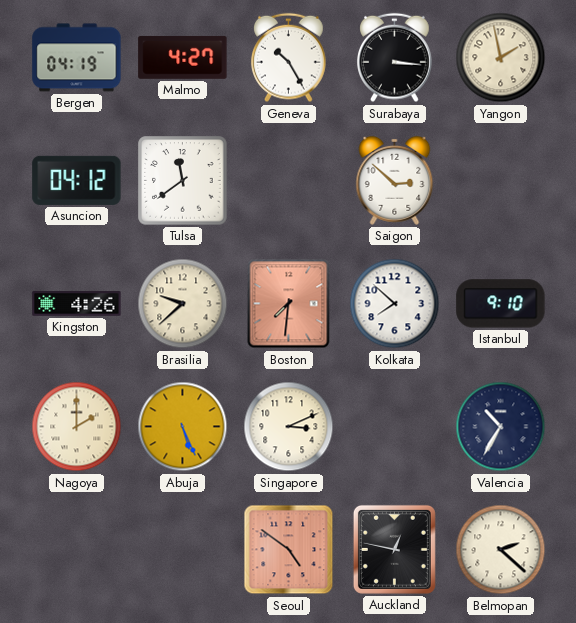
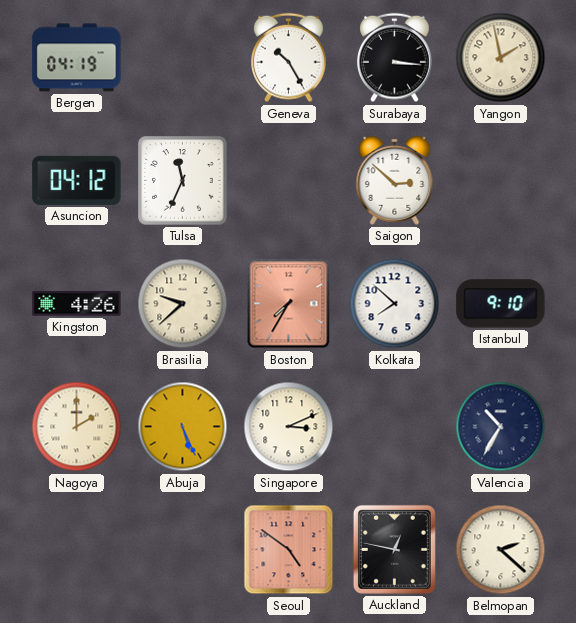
Malmo: 4:27 -> none
Tulsa: 11:39 -> 11:34
Boston: 7:31 -> 7:35
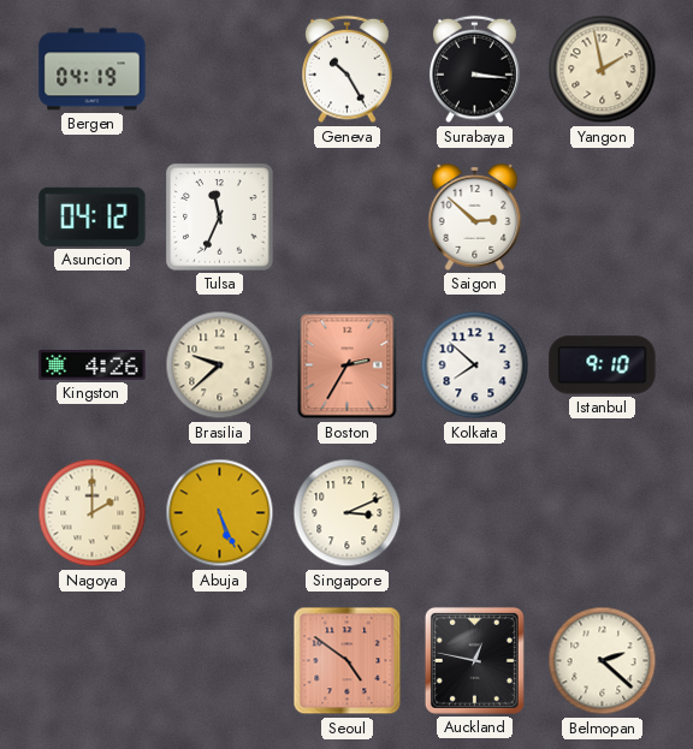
Boston: 7:35 -> 2:35
Valencia: 10:35 -> none
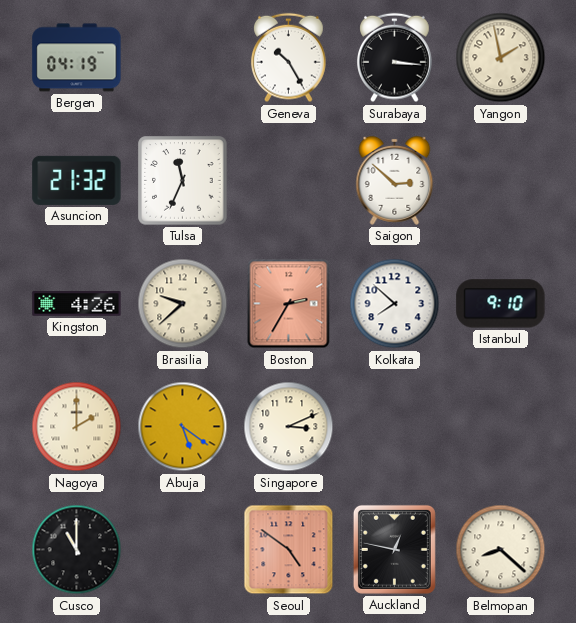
Asuncion: 04:12 -> 21:32
Abuja: 5:26 -> 5:21
Cusco: none -> 11:00
Belmopan: 2:22 -> 8:22
